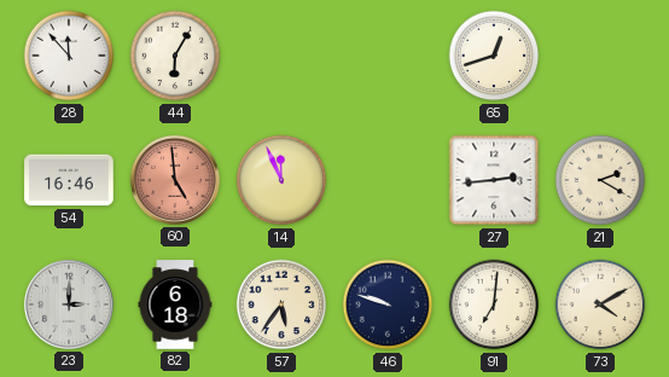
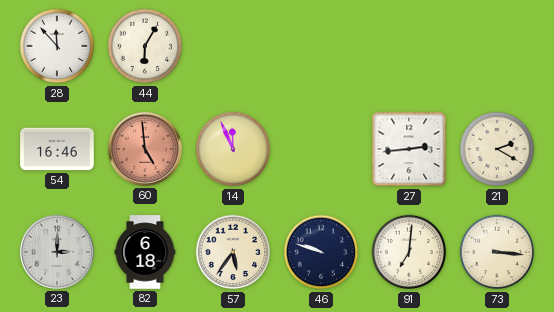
65: 12:42 -> none
73: 4:10 -> 3:16
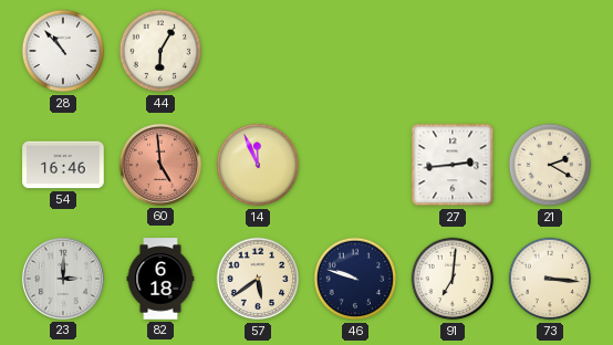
28: 11:53 -> 10:53
57: 5:36 -> 5:39
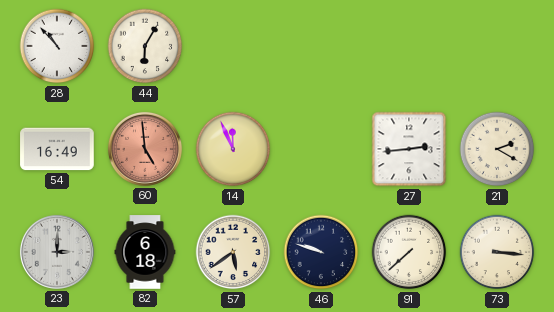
54: 16:46 -> 16:49
91: 7:01 -> 7:38
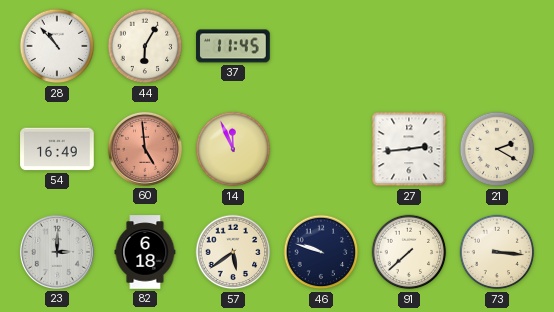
37: none -> 11:45
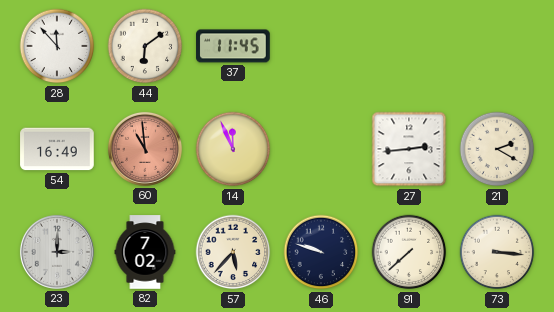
28: 10:53 -> 11:53
44: 6:05 -> 6:09
60: 4:59 -> 10:59
82: 6:18 -> 7:02
57: 5:39 -> 5:37
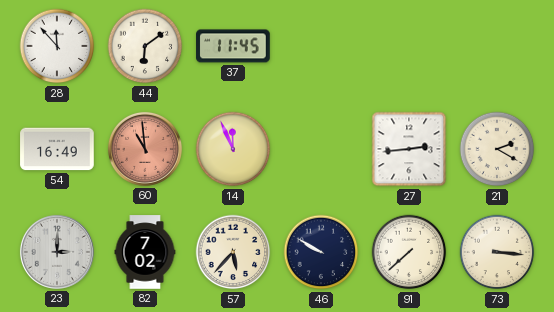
46: 9:48 -> 9:50
